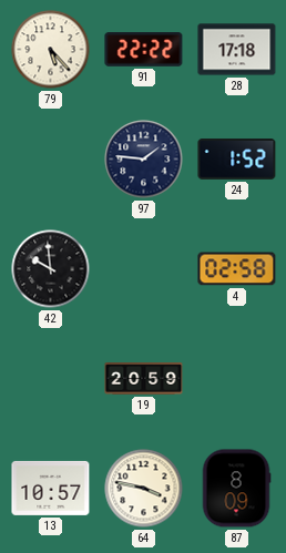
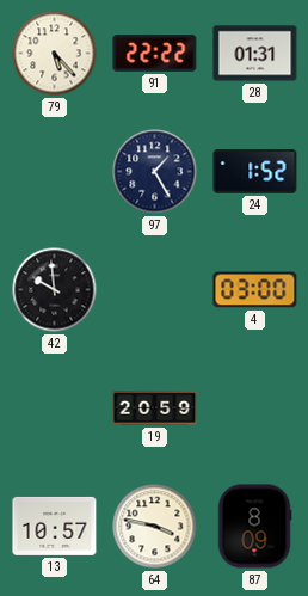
28: 17:18 -> 01:31
97: 1:46 -> 1:25
4: 02:58 -> 03:00
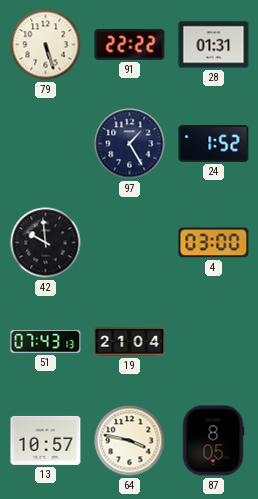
79: 5:23 -> 5:27
51: none -> 07:43
19: 20:59 -> 21:04
87: 8:09 -> 8:05
